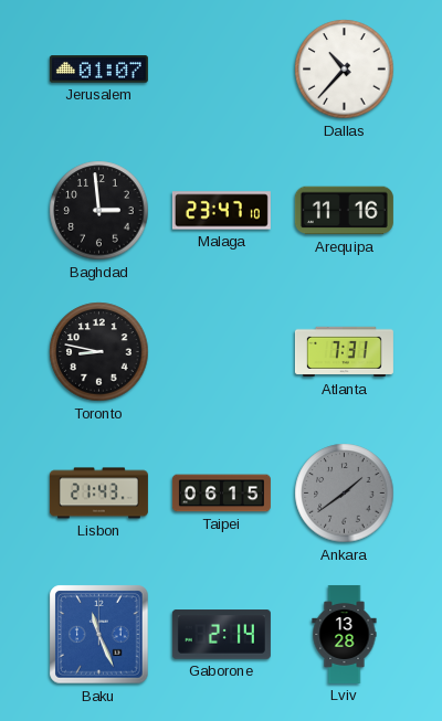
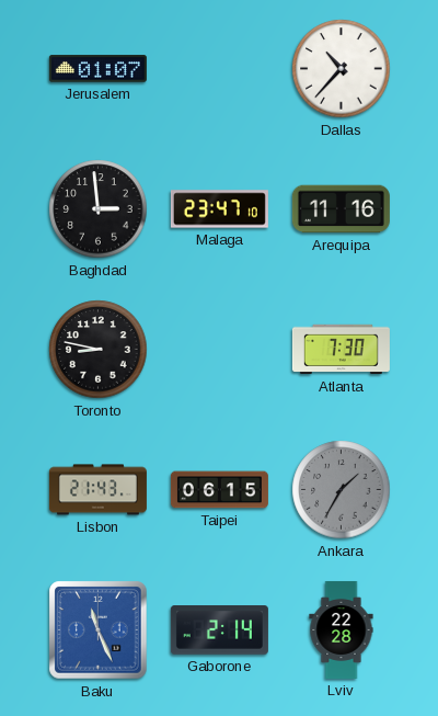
Atlanta: 7:31 -> 7:30
Ankara: 1:39 -> 1:35
Lviv: 13:28 -> 22:28
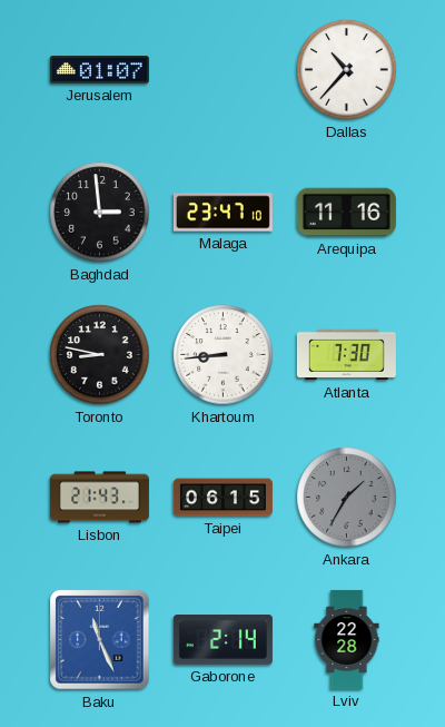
Khartoum: none -> 8:44
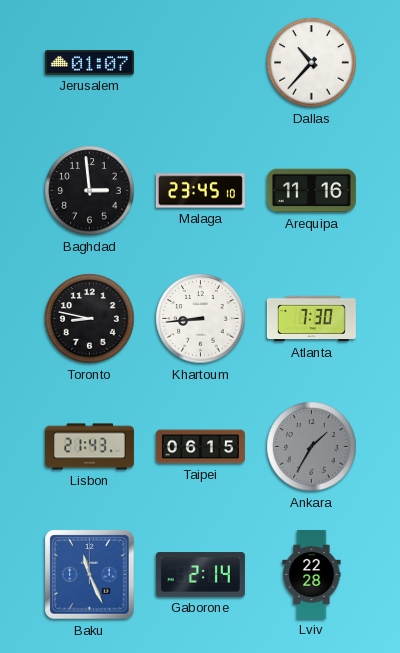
Malaga: 23:47 -> 23:45
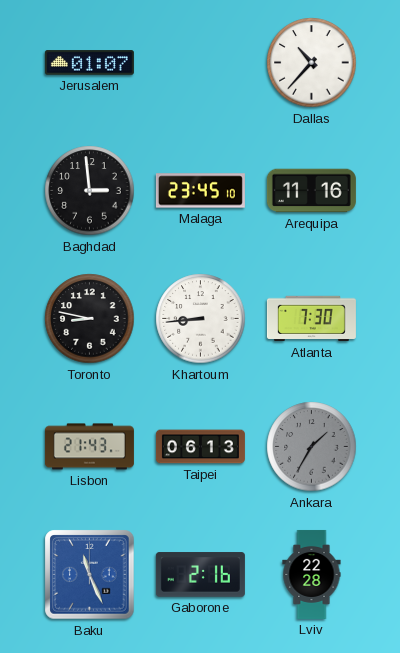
Taipei: 06:15 -> 06:13
Gaborone: 2:14 -> 2:16
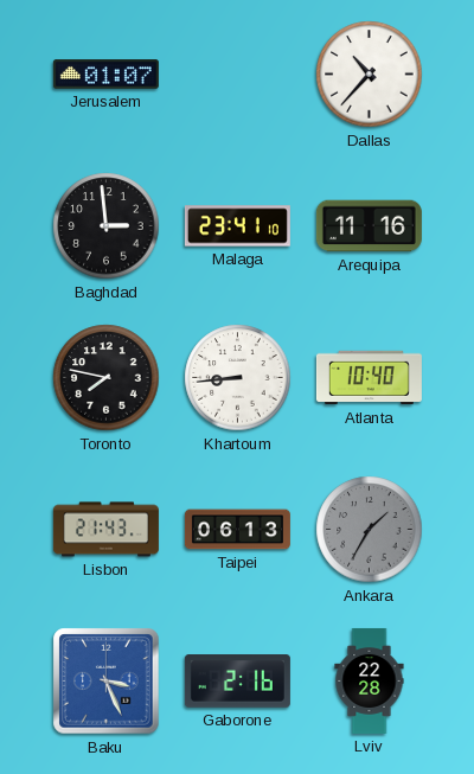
Malaga: 23:45 -> 23:41
Toronto: 8:47 -> 7:47
Atlanta: 7:30 -> 10:40
Baku: 11:26 -> 3:26
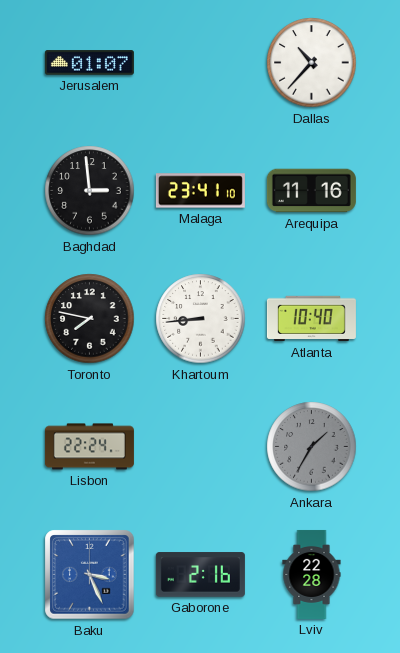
Lisbon: 21:43 -> 22:24
Taipei: 06:13 -> none
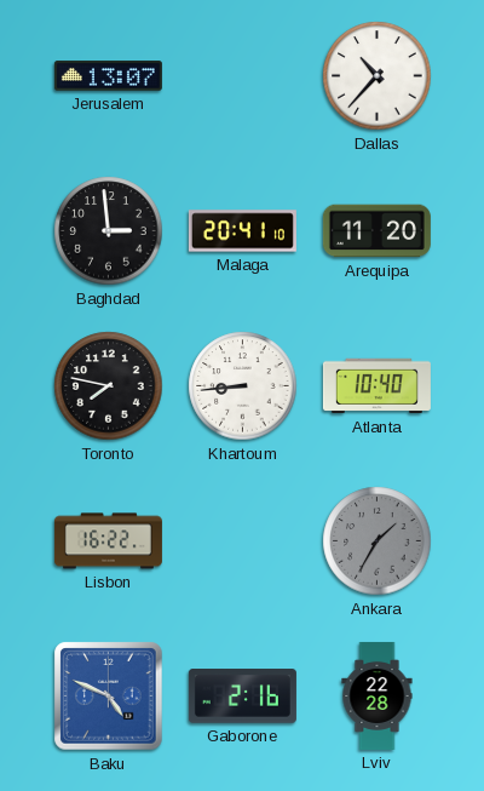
Jerusalem: 01:07 -> 13:07
Malaga: 23:41 -> 20:41
Arequipa: 11:16 -> 11:20
Lisbon: 22:24 -> 16:22
Baku: 3:26 -> 4:49
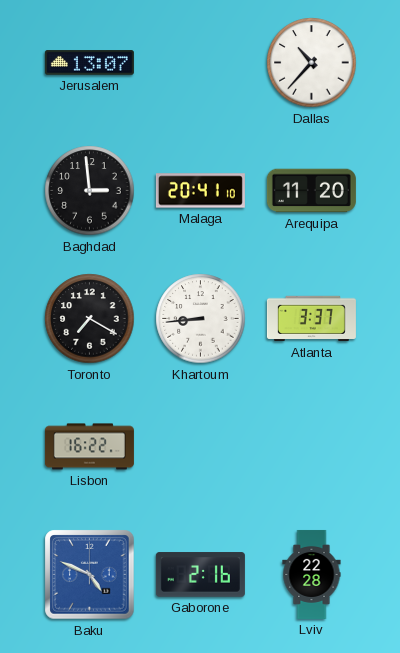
Toronto: 7:47 -> 7:20
Atlanta: 10:40 -> 3:37
Ankara: 1:35 -> none
